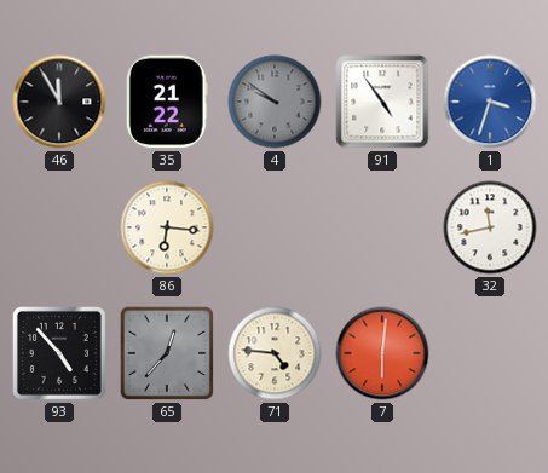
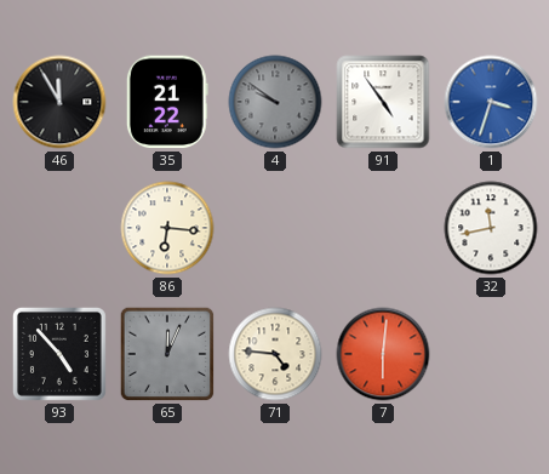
65: 12:37 -> 12:04
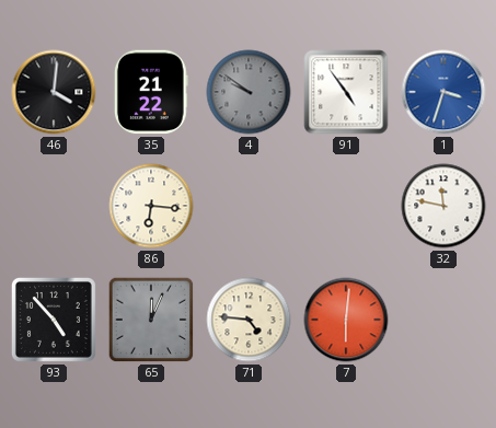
46: 11:55 -> 4:01
32: 11:43 -> 11:47
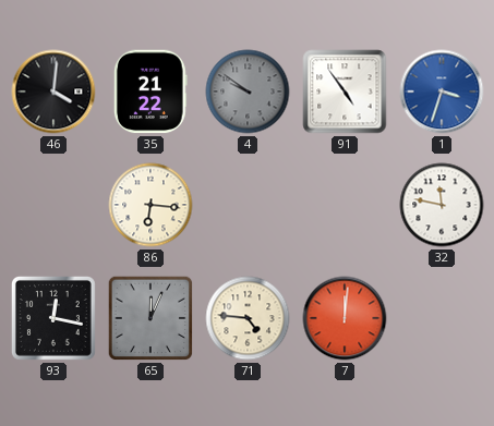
93: 4:53 -> 12:17
7: 6:01 -> 12:01
